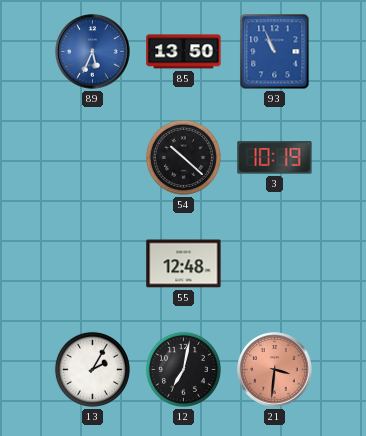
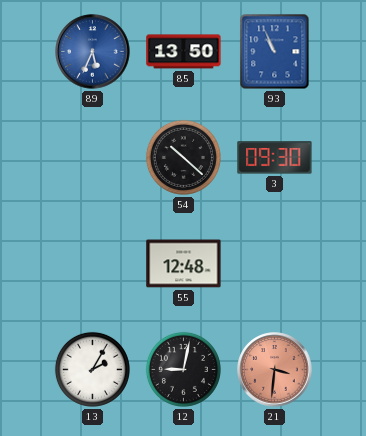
3: 10:19 -> 09:30
12: 7:02 -> 9:02
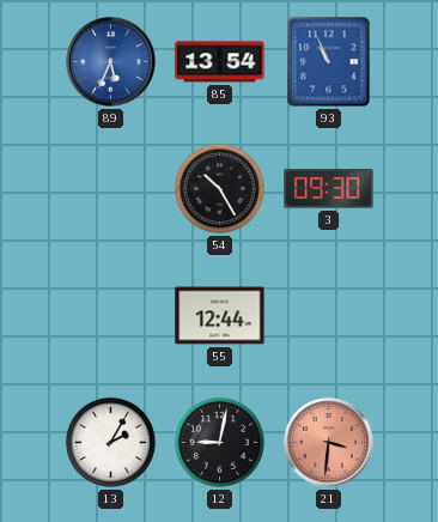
85: 13:50 -> 13:54
54: 10:22 -> 10:25
55: 12:48 -> 12:44
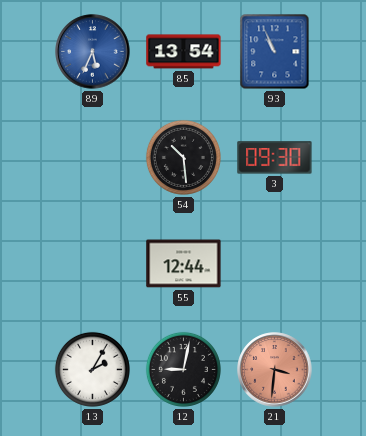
54: 10:25 -> 10:29
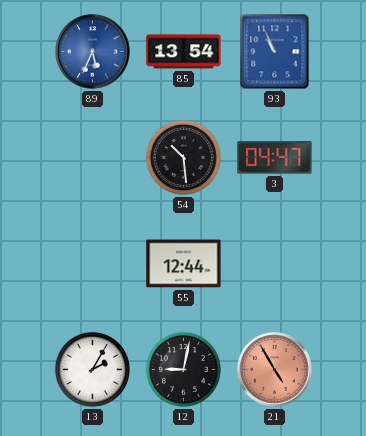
3: 09:30 -> 04:47
21: 3:31 -> 4:55
